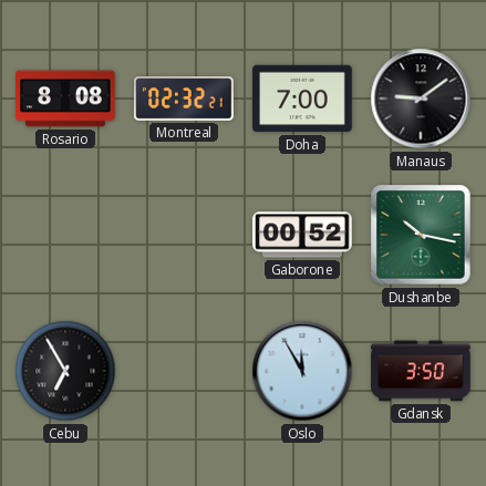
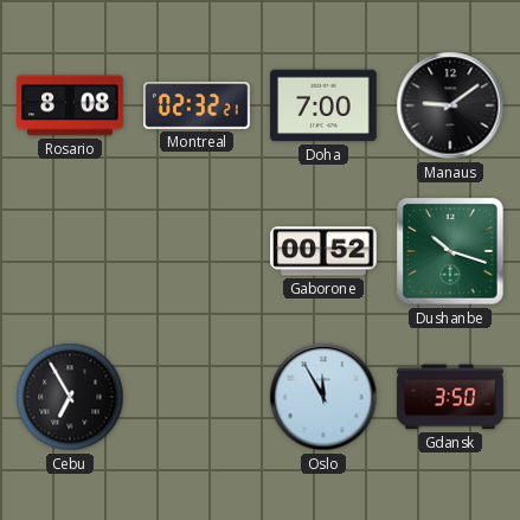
Dushanbe: 10:17 -> 10:18
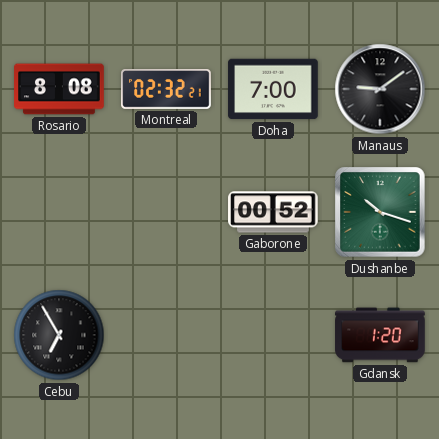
Oslo: 11:55 -> none
Gdansk: 3:50 -> 1:20
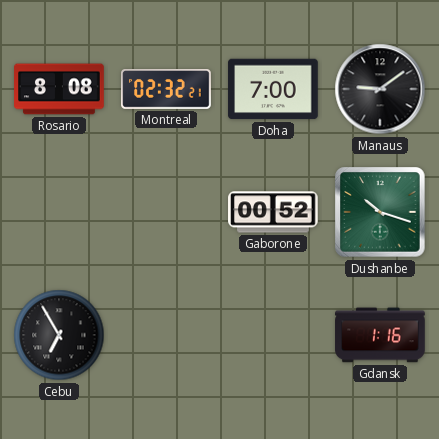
Gdansk: 1:20 -> 1:16
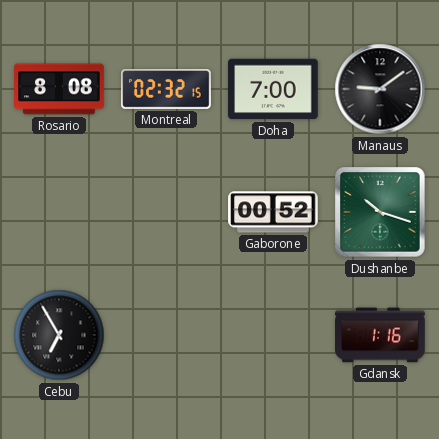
Montreal: 02:32:21 -> 02:32:15
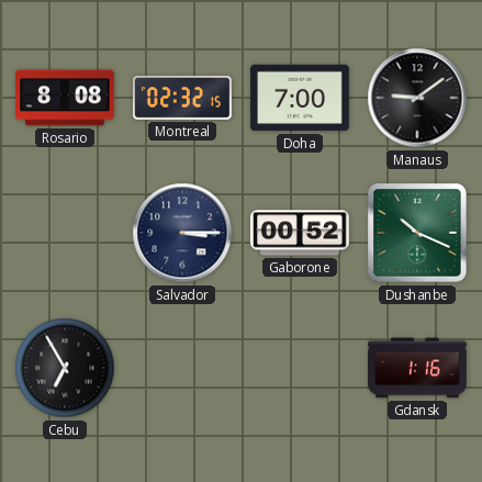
Salvador: none -> 3:15
Dushanbe: 10:18 -> 10:19
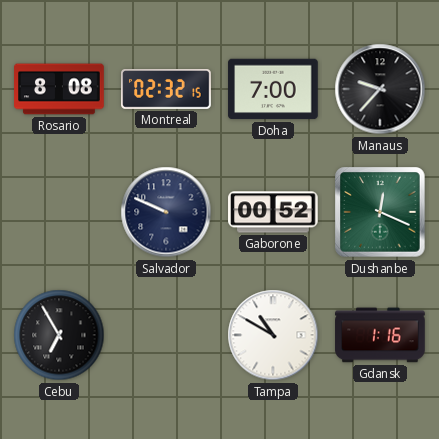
Manaus: 9:09 -> 9:37
Salvador: 3:15 -> 9:49
Dushanbe: 10:19 -> 12:19
Tampa: none -> 10:50
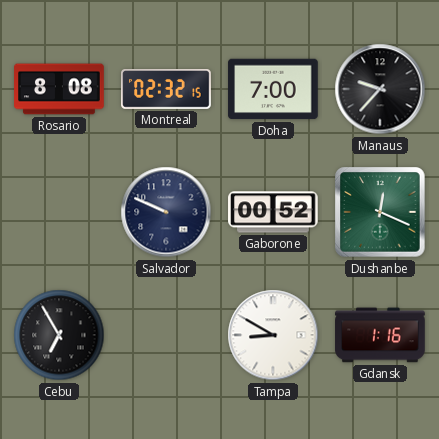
Tampa: 10:50 -> 8:50
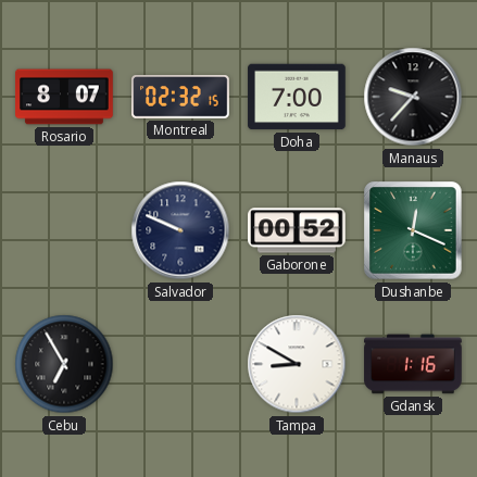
Rosario: 8:08 -> 8:07
